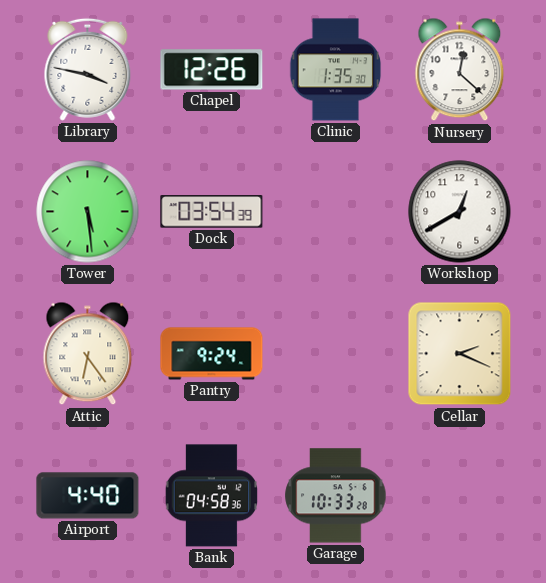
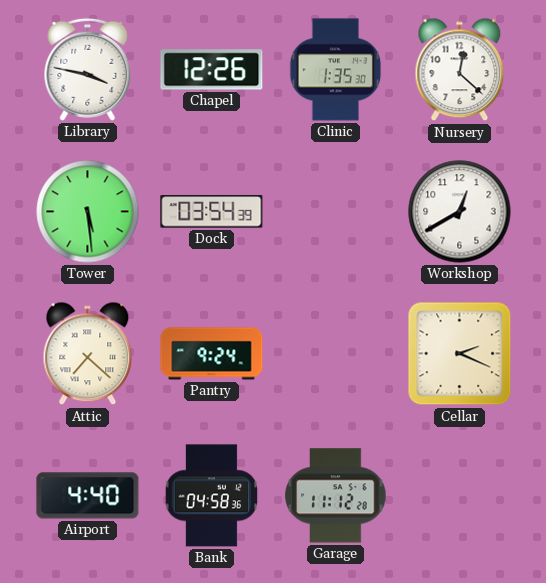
Attic: 6:24 -> 7:22
Garage: 10:33 -> 11:12
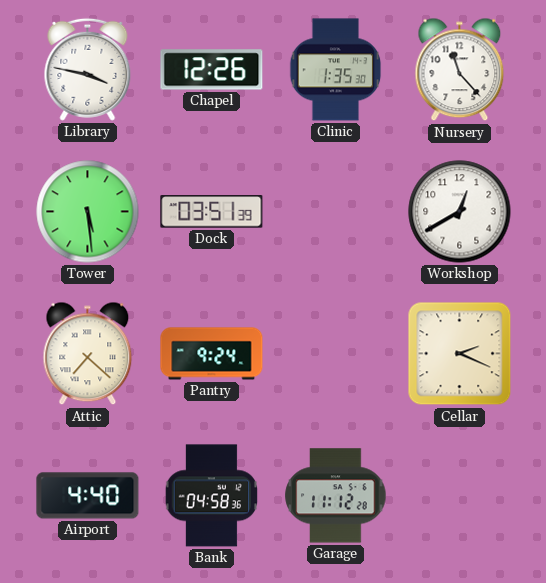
Nursery: 12:22 -> 11:23
Dock: 03:54 -> 03:51
